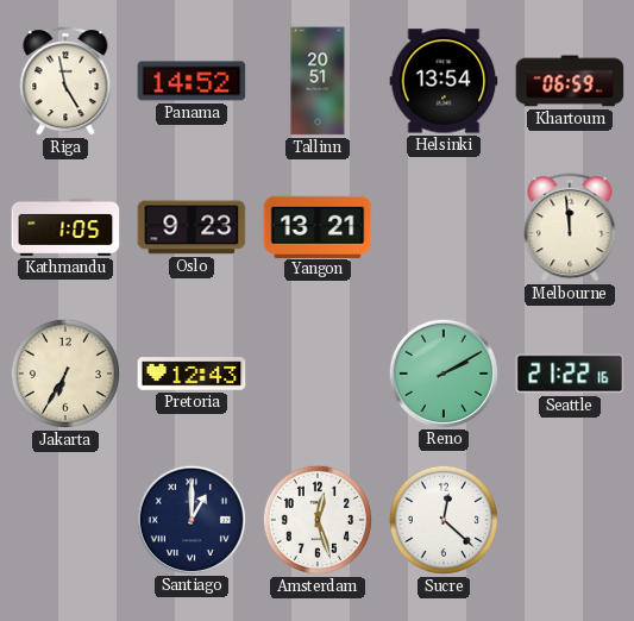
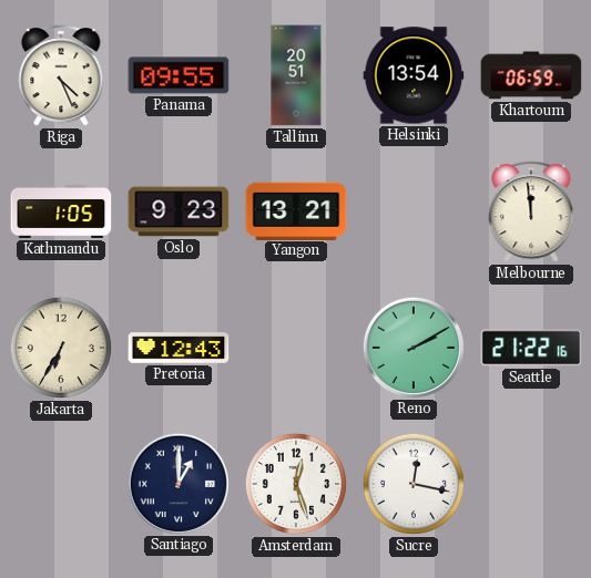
Riga: 4:58 -> 4:26
Panama: 14:52 -> 09:55
Sucre: 12:22 -> 12:17
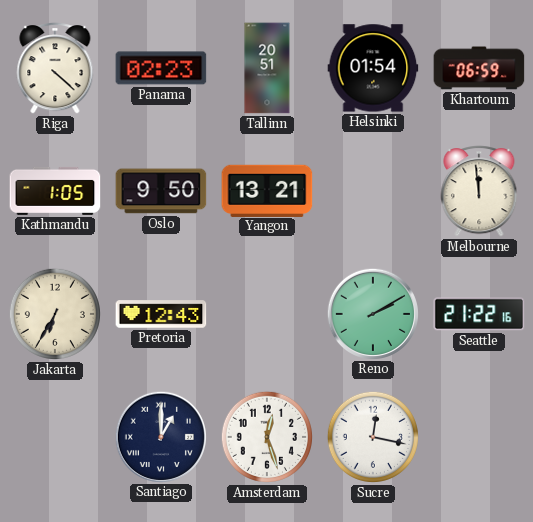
Riga: 4:26 -> 4:22
Panama: 09:55 -> 02:23
Helsinki: 13:54 -> 01:54
Oslo: 9:23 -> 9:50
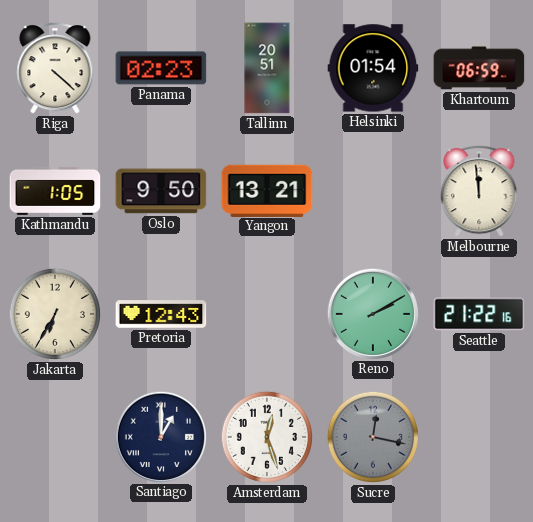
Sucre dial: white -> grey
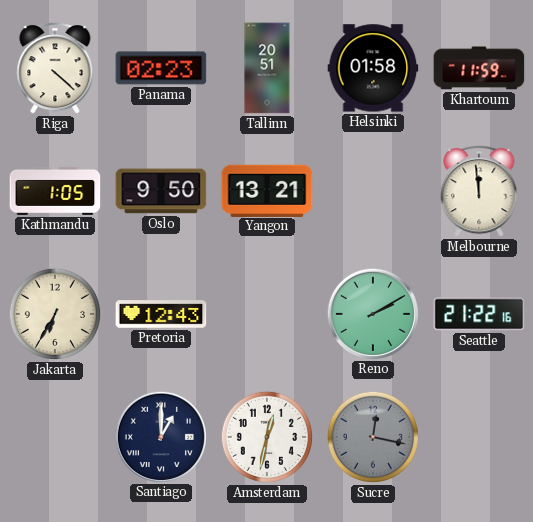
Helsinki: 01:54 -> 01:58
Khartoum: 06:59 -> 11:59
Amsterdam: 12:27 -> 12:32
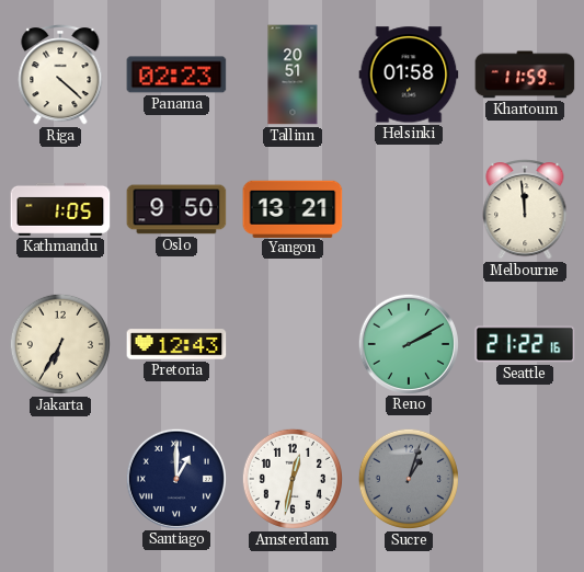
Sucre: 12:17 -> 1:03
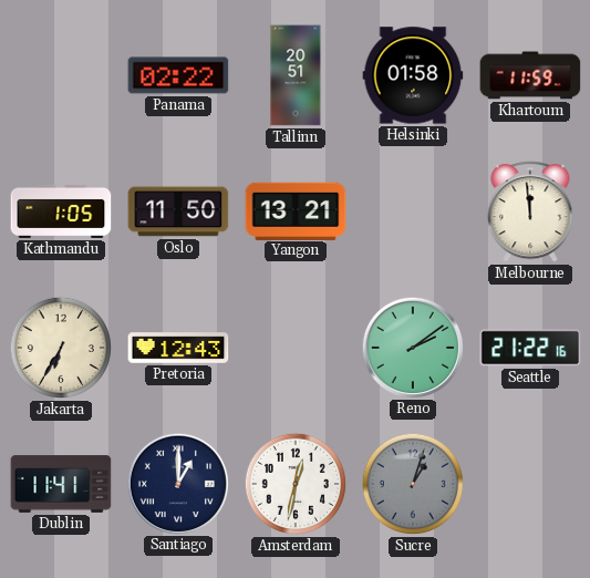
Riga: 4:22 -> none
Panama: 02:23 -> 02:22
Oslo: 9:50 -> 11:50
Reno: 2:10 -> 2:09
Dublin: none -> 11:41
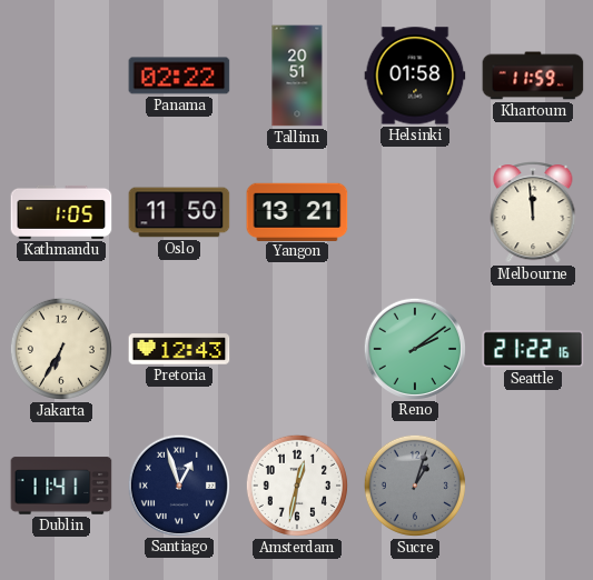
Santiago: 1:00 -> 12:57
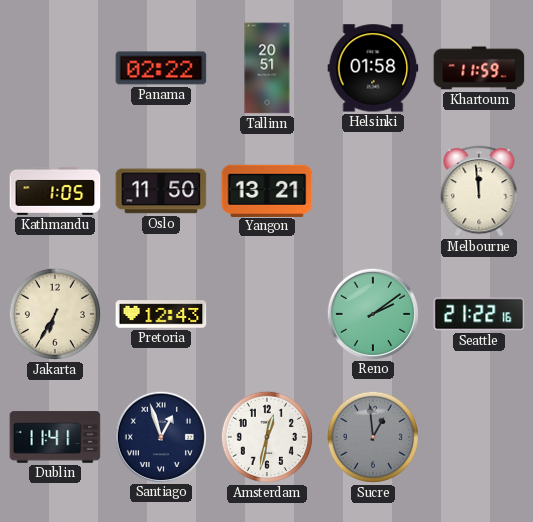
Sucre: 1:03 -> 12:59
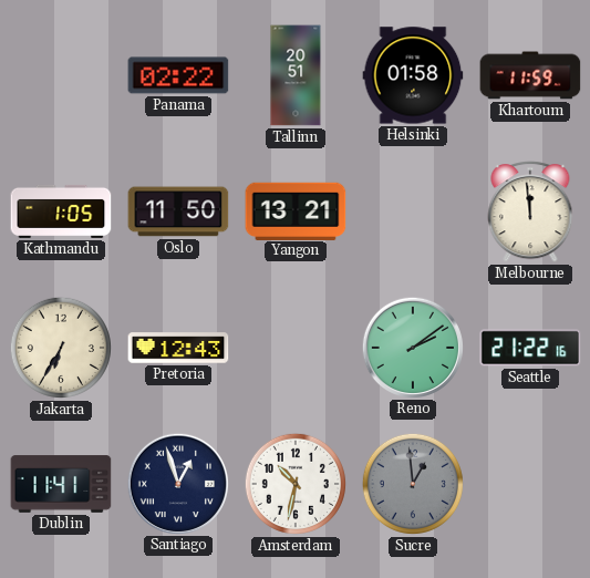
Amsterdam: 12:32 -> 10:32
